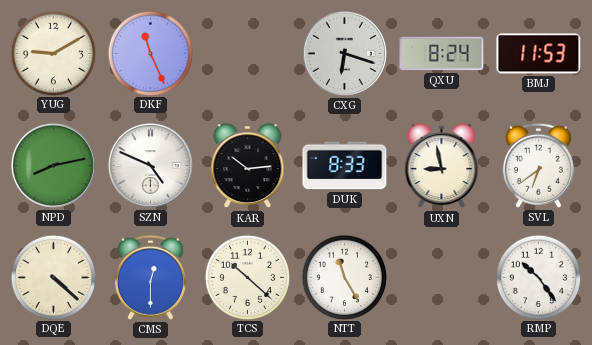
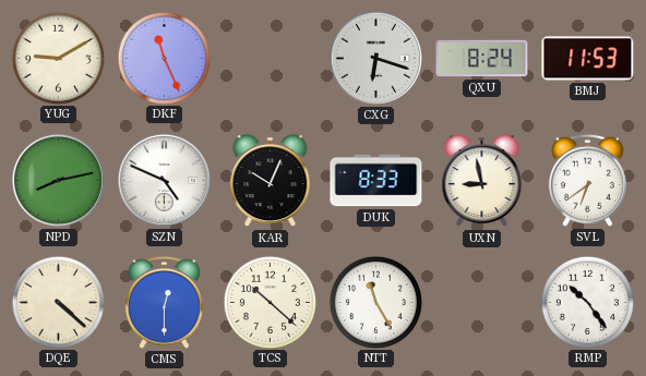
KAR: 10:14 -> 10:04
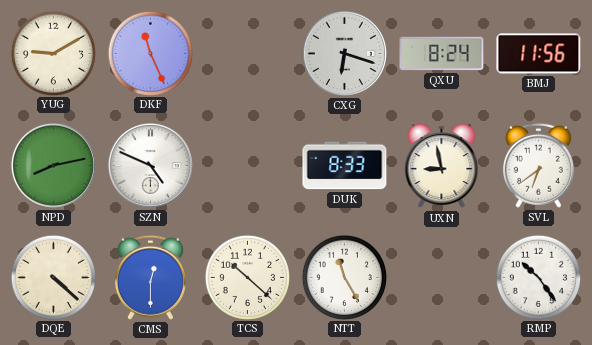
BMJ: 11:53 -> 11:56
KAR: 10:04 -> none
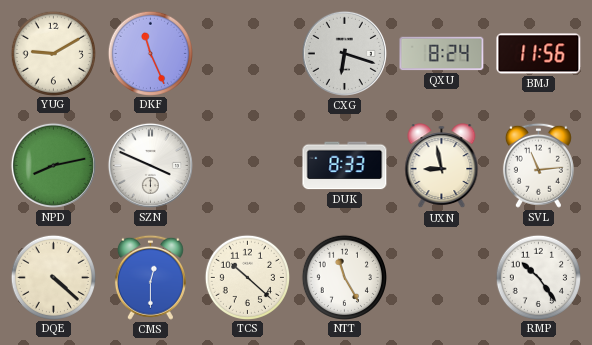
SZN: 4:49 -> 3:49
SVL: 6:39 -> 11:14
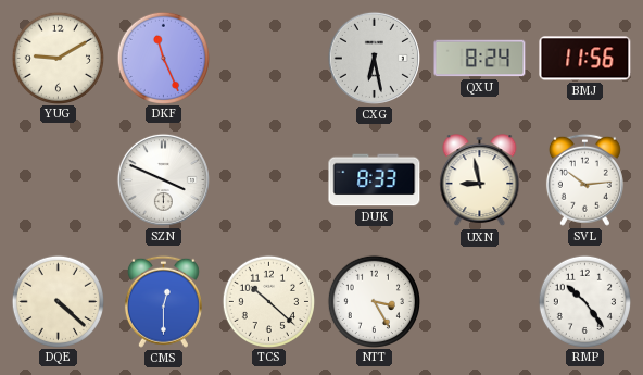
CXG: 6:18 -> 6:28
NPD: 8:13 -> none
SVL: 11:14 -> 10:14
NTT: 11:25 -> 3:25
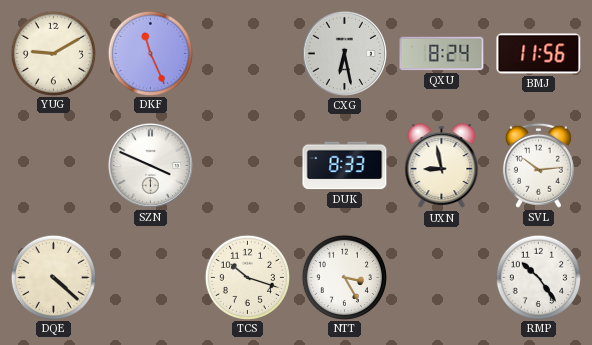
CMS: 12:30 -> none
TCS: 10:22 -> 10:18
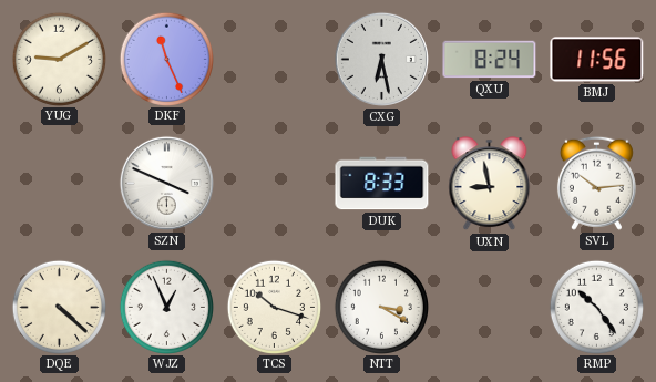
WJZ: none -> 12:56
NTT: 3:25 -> 3:20
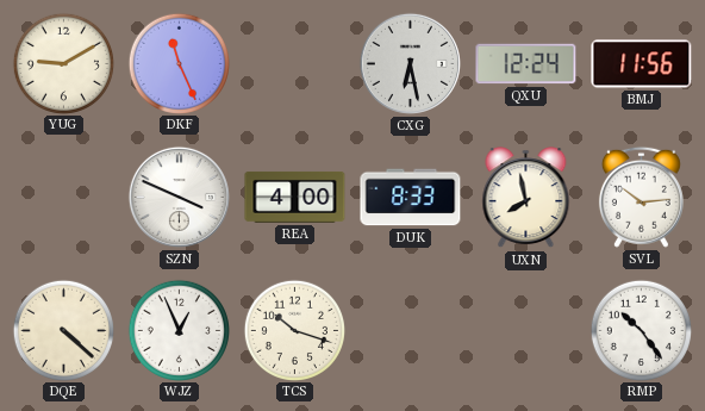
QXU: 8:24 -> 12:24
REA: none -> 4:00
UXN: 8:58 -> 7:58
NTT: 3:20 -> none
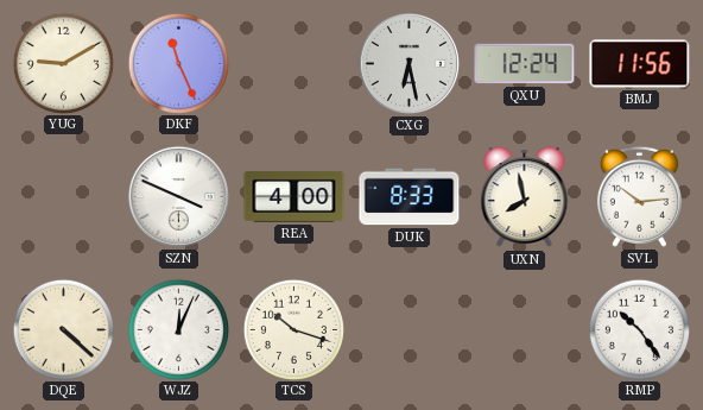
WJZ: 12:56 -> 12:04
